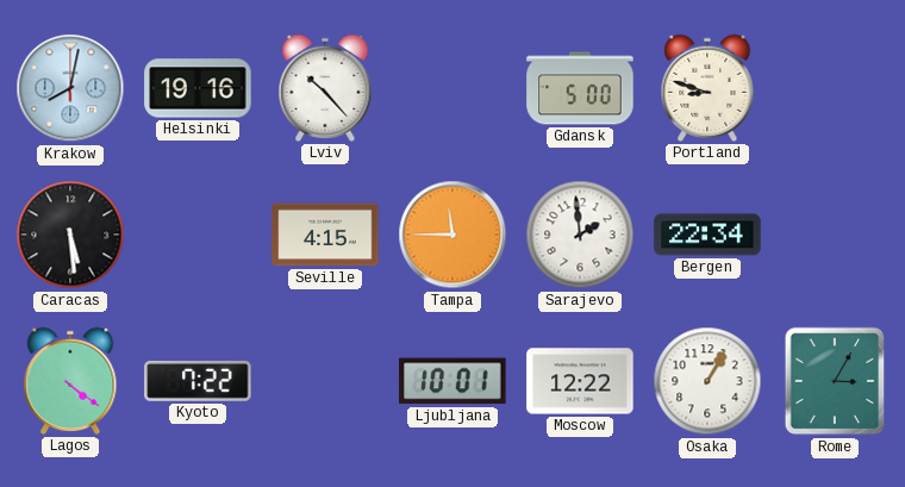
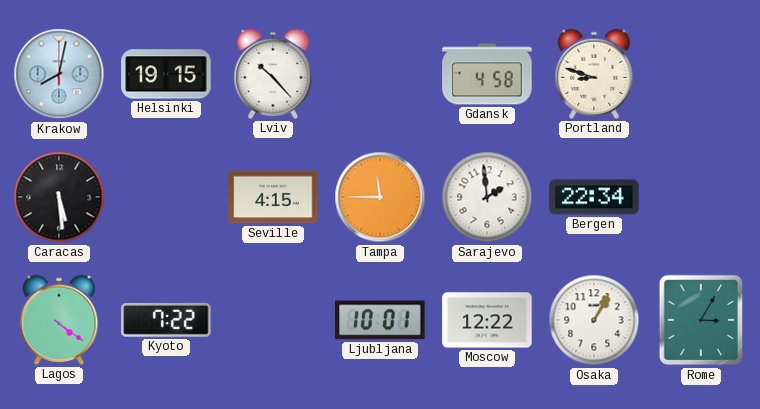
Helsinki: 19:16 -> 19:15
Gdansk: 5:00 -> 4:58
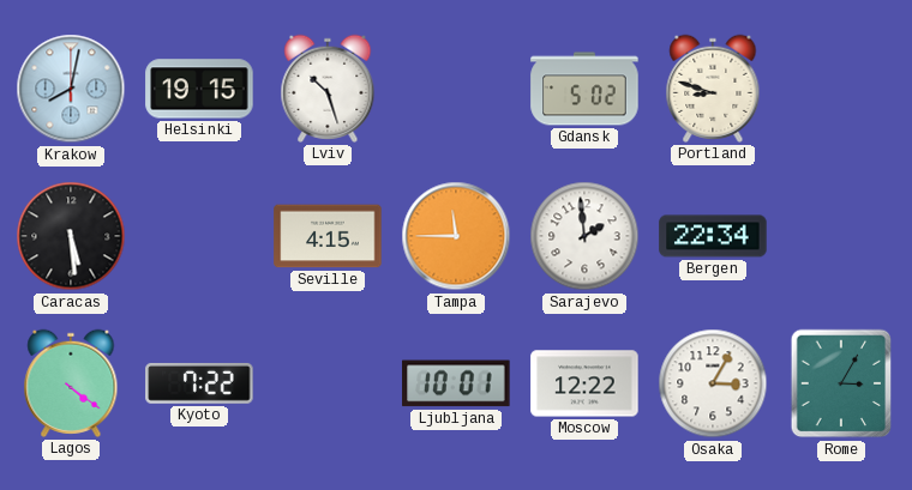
Lviv: 10:23 -> 10:27
Gdansk: 4:58 -> 5:02
Osaka: 1:05 -> 3:05
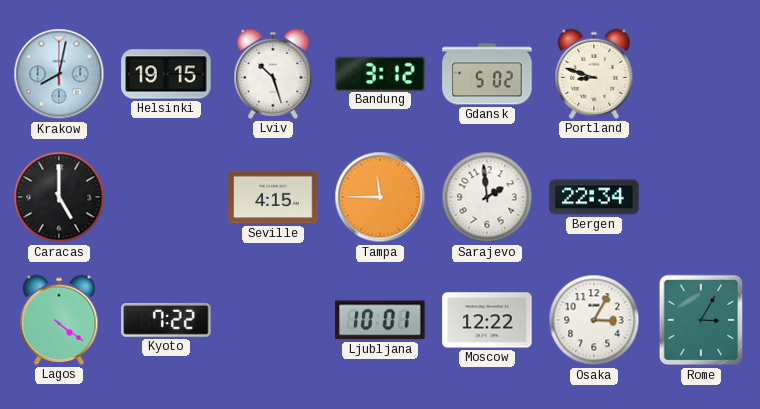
Bandung: none -> 3:12
Caracas: 5:29 -> 5:00
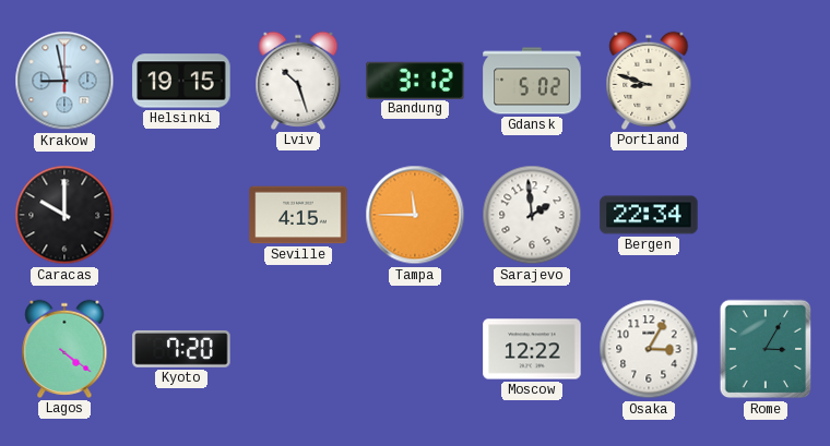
Krakow: 8:02 -> 8:58
Caracas: 5:00 -> 10:00
Kyoto: 7:22 -> 7:20
Ljubljana: 10:01 -> none
